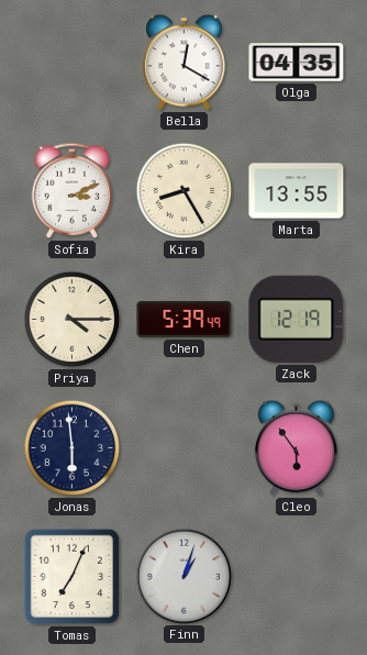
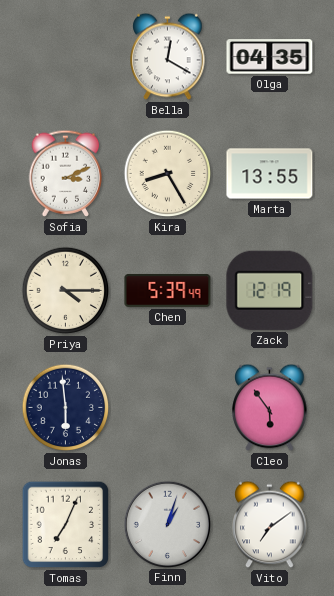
Vito: none -> 7:09
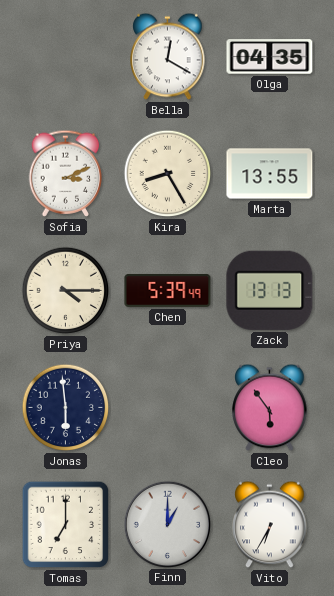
Zack: 12:19 -> 13:13
Tomas: 7:04 -> 7:00
Finn: 1:03 -> 1:00
Vito: 7:09 -> 6:35
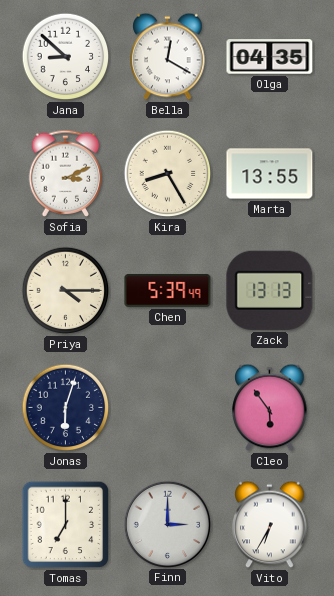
Jana: none -> 8:52
Jonas: 5:59 -> 6:03
Finn: 1:00 -> 3:00
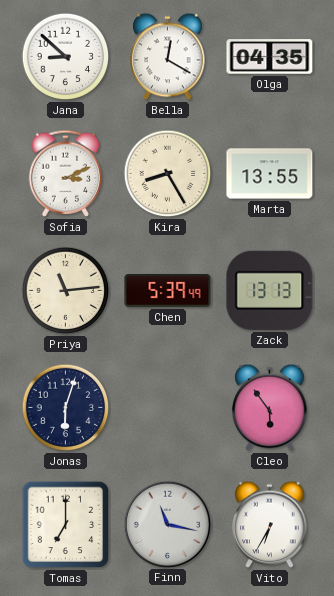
Priya: 4:15 -> 11:14
Finn: 3:00 -> 11:17
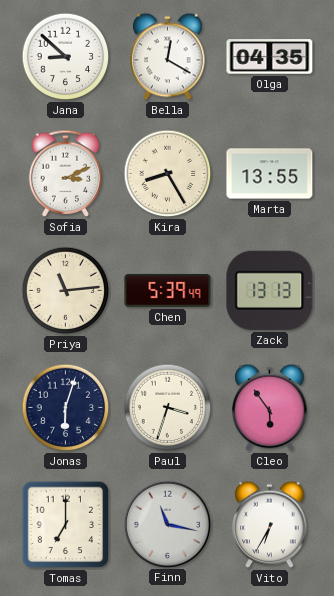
Paul: none -> 3:33
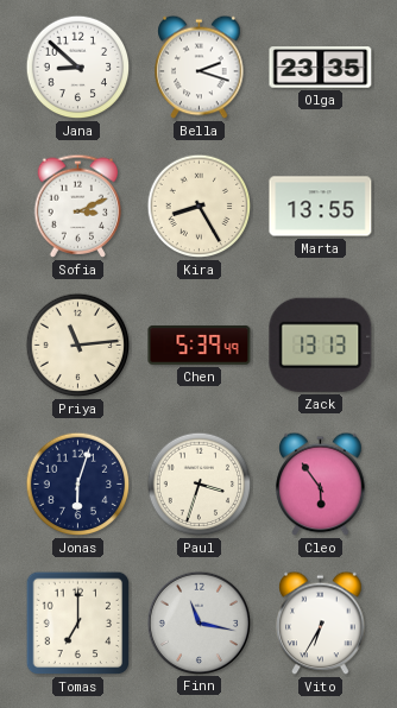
Bella: 12:20 -> 2:18
Olga: 04:35 -> 23:35
